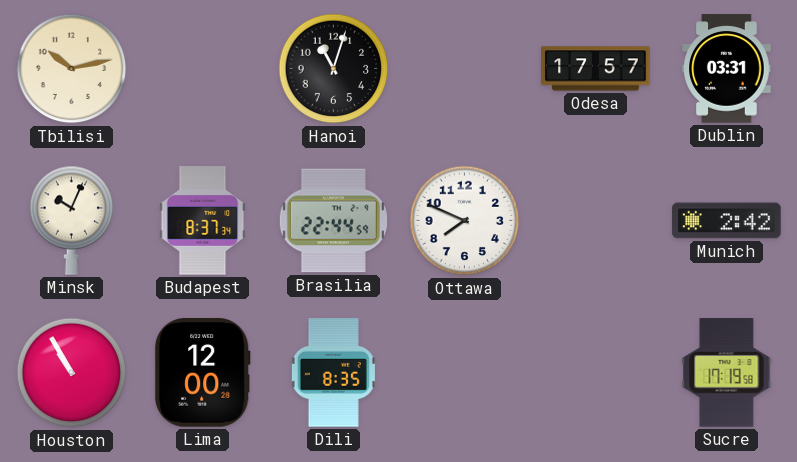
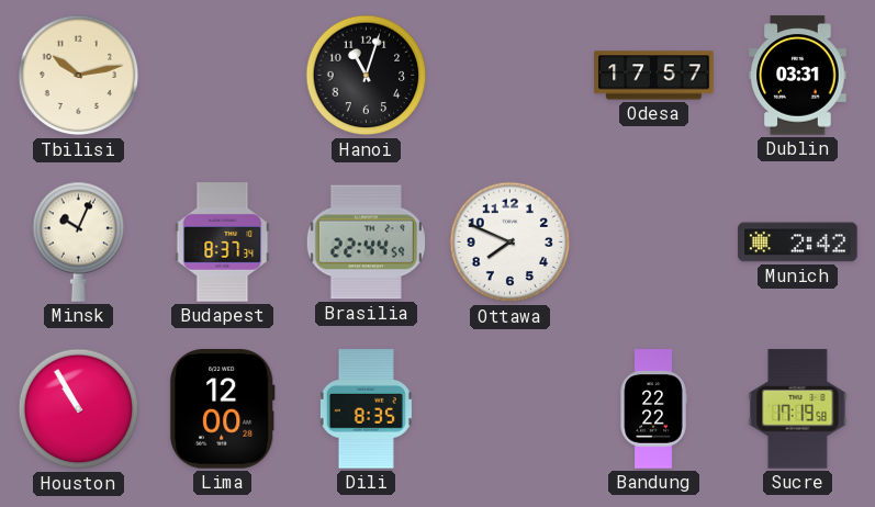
Bandung: none -> 22:22
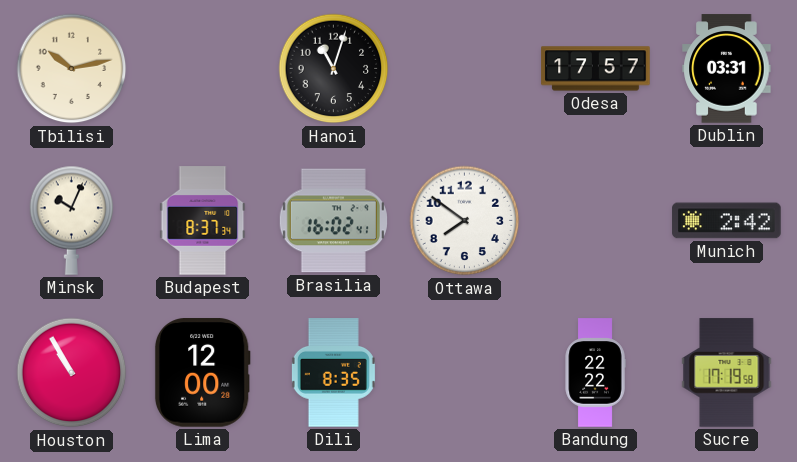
Brasilia: 22:44 -> 16:02
Ottawa: 7:49 -> 7:51
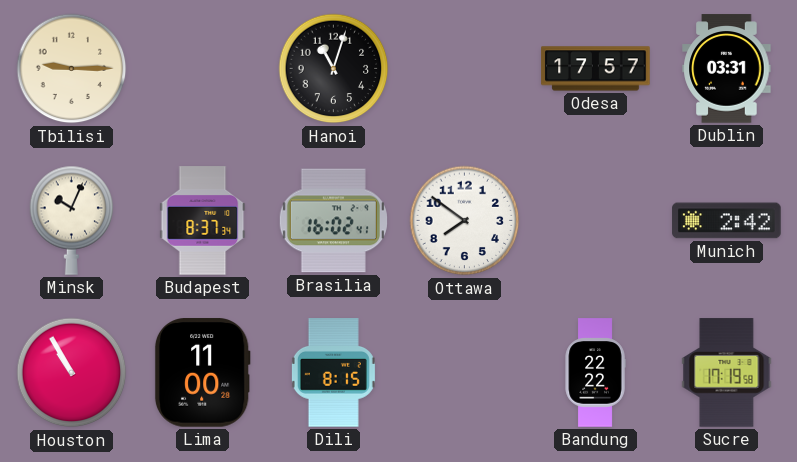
Tbilisi: 10:13 -> 9:15
Lima: 12:00 -> 11:00
Dili: 8:35 -> 8:15
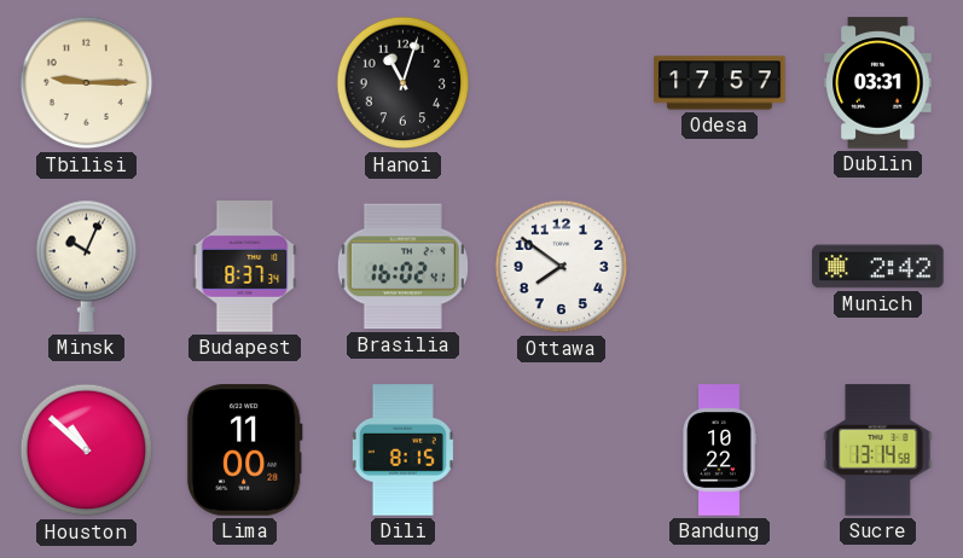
Houston: 10:55 -> 10:52
Bandung: 22:22 -> 10:22
Sucre: 17:19 -> 13:14
